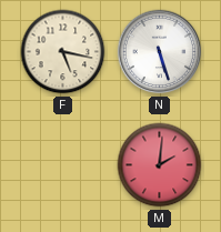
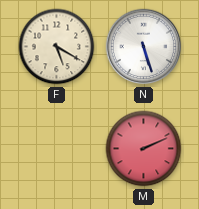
F: 5:17 -> 5:20
M: 2:01 -> 2:11
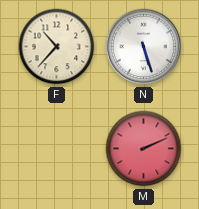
F: 5:20 -> 10:37
